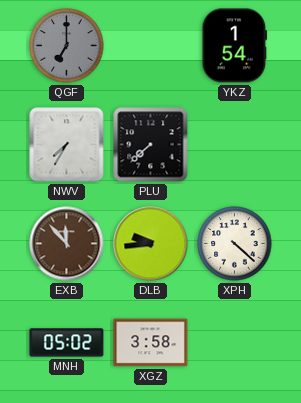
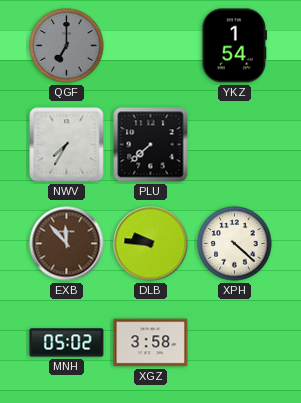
DLB: 9:44 -> 9:46
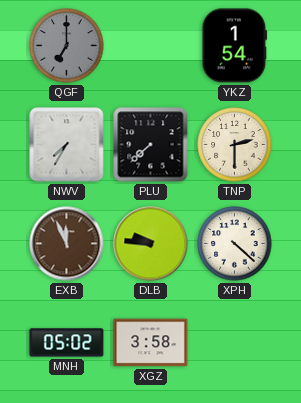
TNP: none -> 2:30
EXB: 11:53 -> 11:56
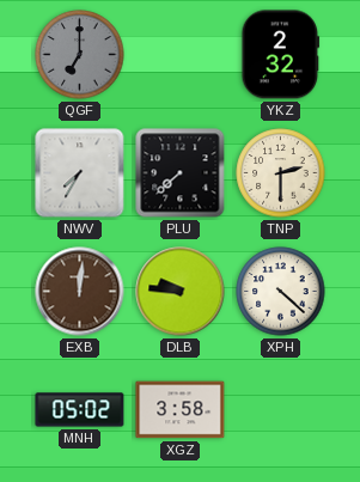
YKZ: 1:54 -> 2:32
EXB: 11:56 -> 12:01
